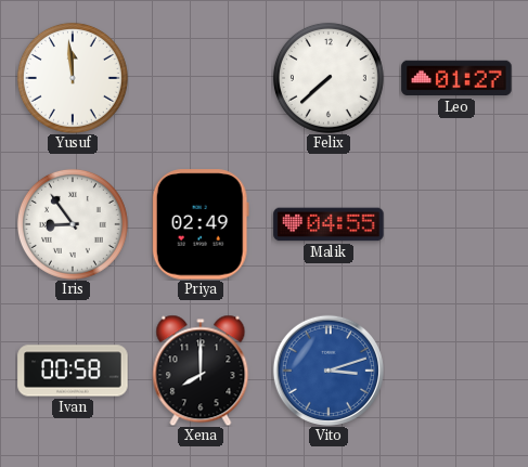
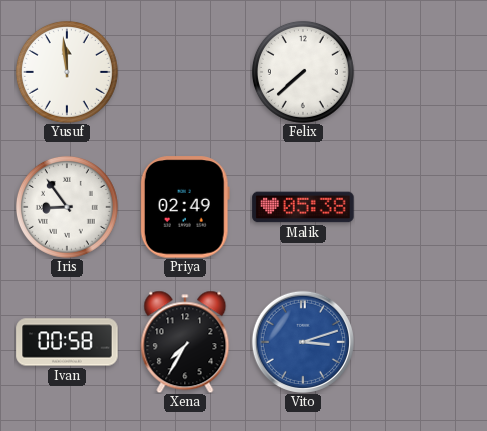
Leo: 01:27 -> none
Malik: 04:55 -> 05:38
Xena: 8:00 -> 7:35
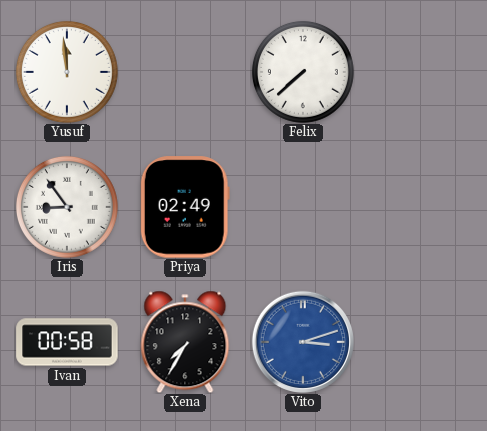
Malik: 05:38 -> none
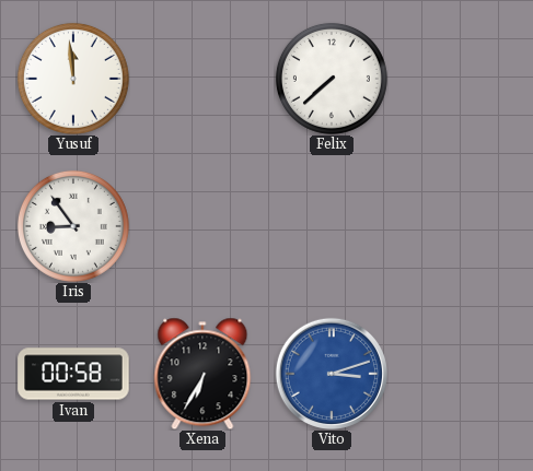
Priya: 02:49 -> none
Xena: 7:35 -> 6:35
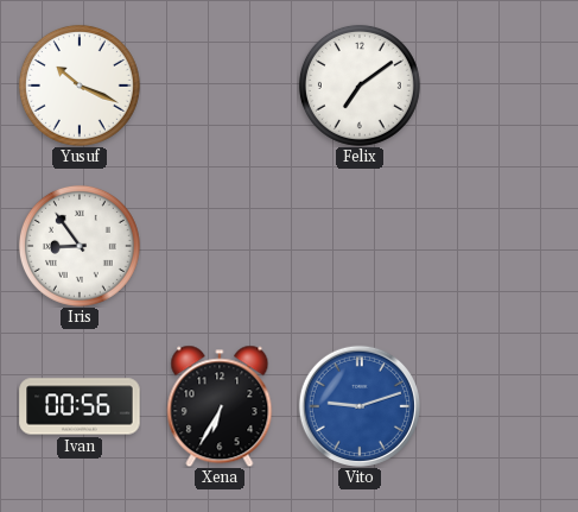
Yusuf: 11:59 -> 10:19
Felix: 7:38 -> 7:09
Ivan: 00:58 -> 00:56
Vito: 3:12 -> 9:12
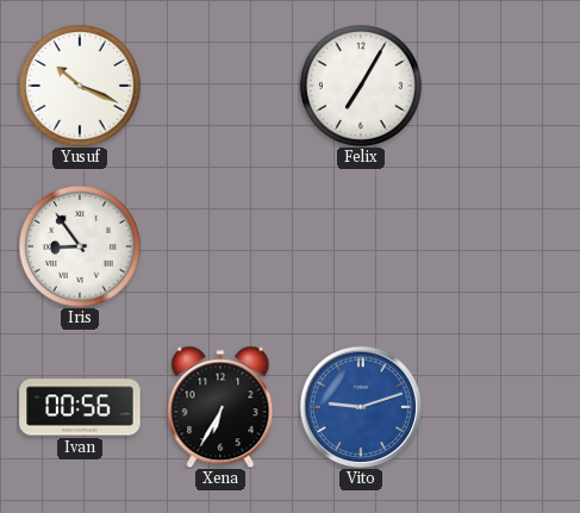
Felix: 7:09 -> 7:05
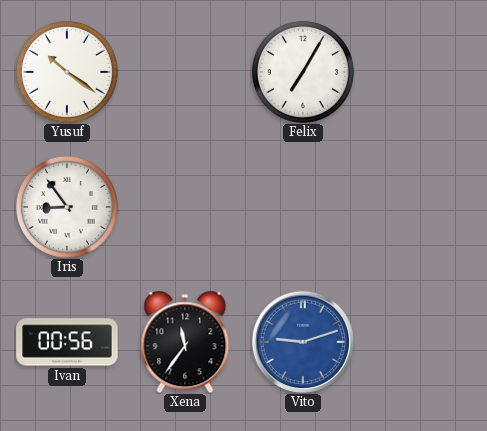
Yusuf: 10:19 -> 10:21
Xena: 6:35 -> 11:36
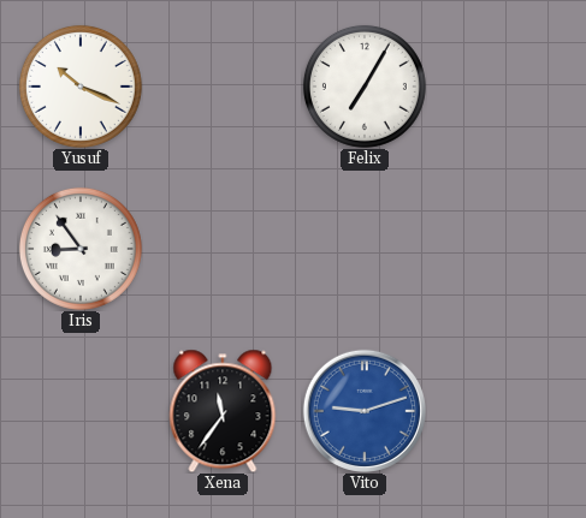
Yusuf: 10:21 -> 10:19
Ivan: 00:56 -> none
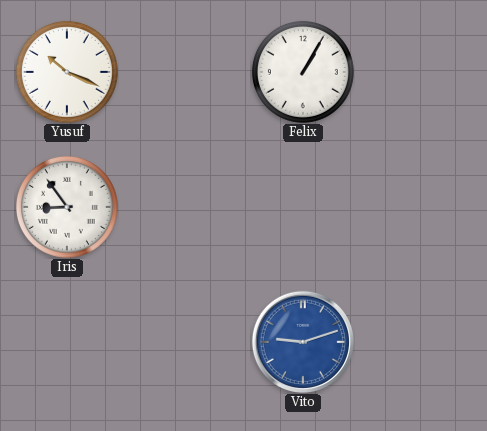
Felix: 7:05 -> 1:05
Xena: 11:36 -> none
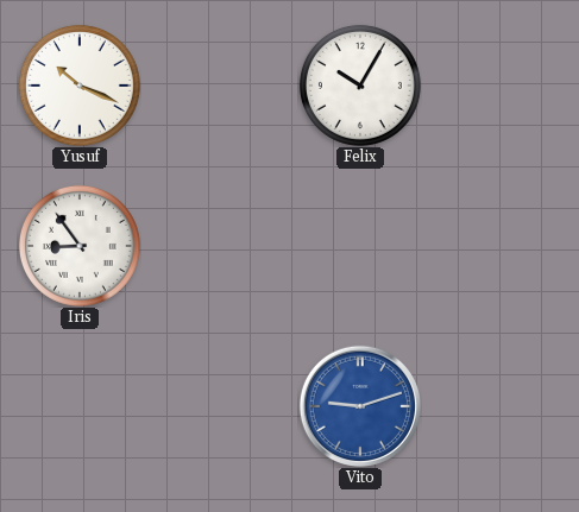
Felix: 1:05 -> 10:05
